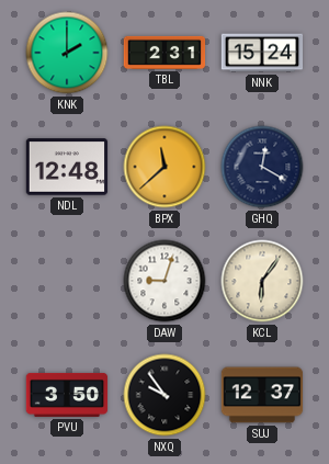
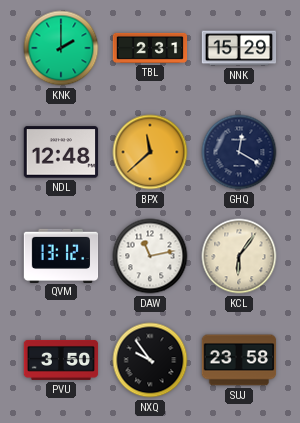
NNK: 15:24 -> 15:29
QVM: none -> 13:12
DAW: 9:03 -> 11:13
SUJ: 12:37 -> 23:58
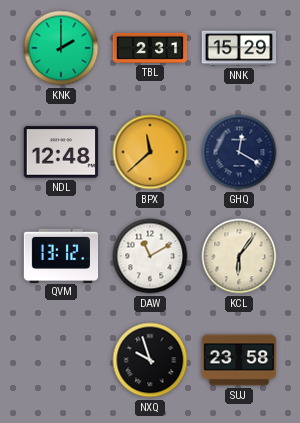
DAW: 11:13 -> 11:10
PVU: 3:50 -> none
NXQ: 9:54 -> 9:57
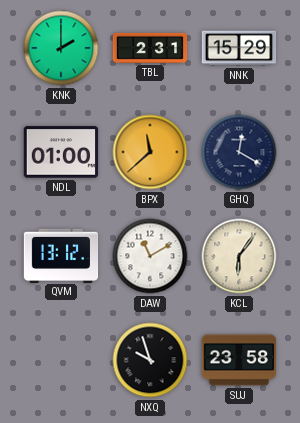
NDL: 12:48 -> 01:00
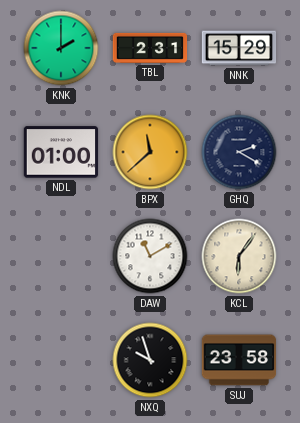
GHQ: 12:20 -> 2:20
QVM: 13:12 -> none
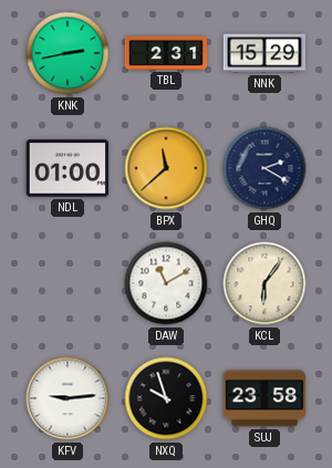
KNK: 2:00 -> 2:43
KFV: none -> 9:14
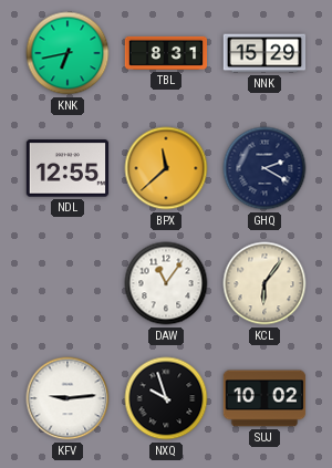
KNK: 2:43 -> 6:43
TBL: 2:31 -> 8:31
NDL: 01:00 -> 12:55
DAW: 11:10 -> 11:06
SUJ: 23:58 -> 10:02
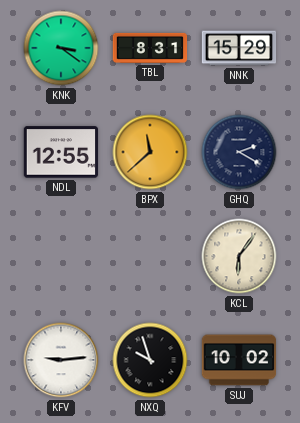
KNK: 6:43 -> 3:21
DAW: 11:06 -> none
